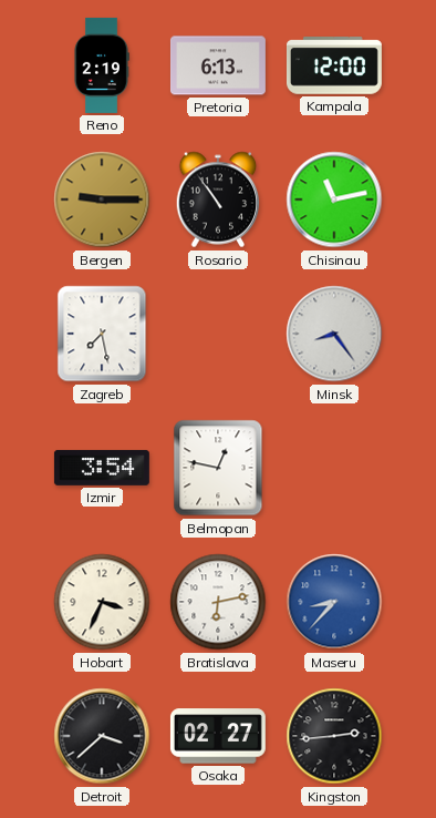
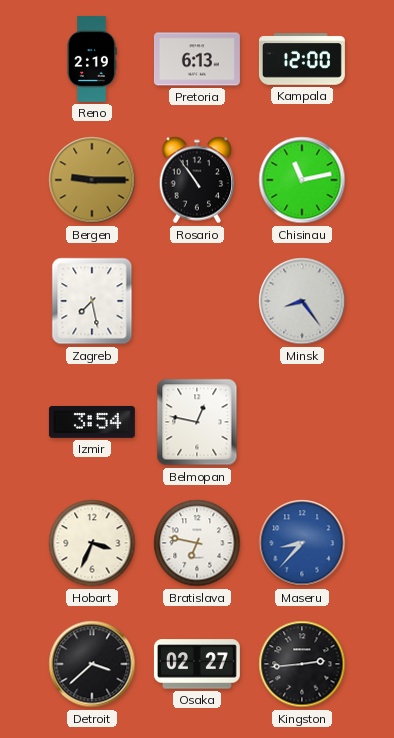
Bratislava: 6:13 -> 6:47
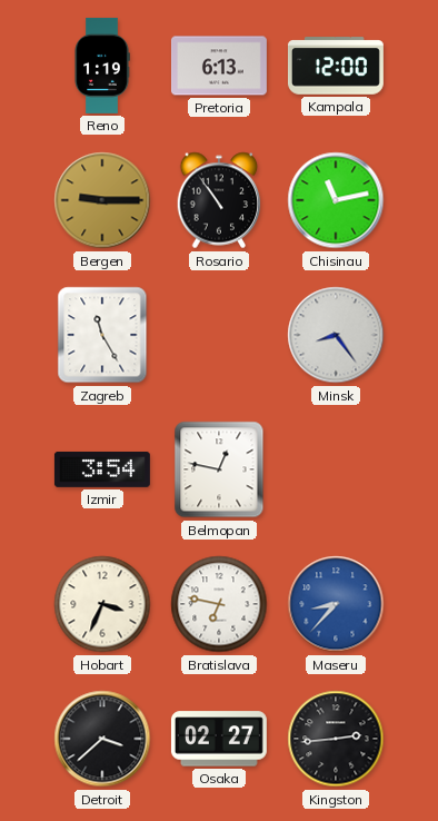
Reno: 2:19 -> 1:19
Zagreb: 7:28 -> 11:25
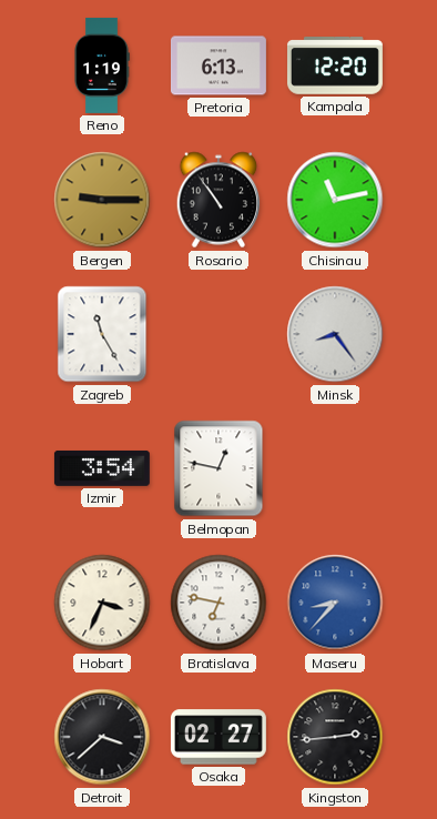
Kampala: 12:00 -> 12:20
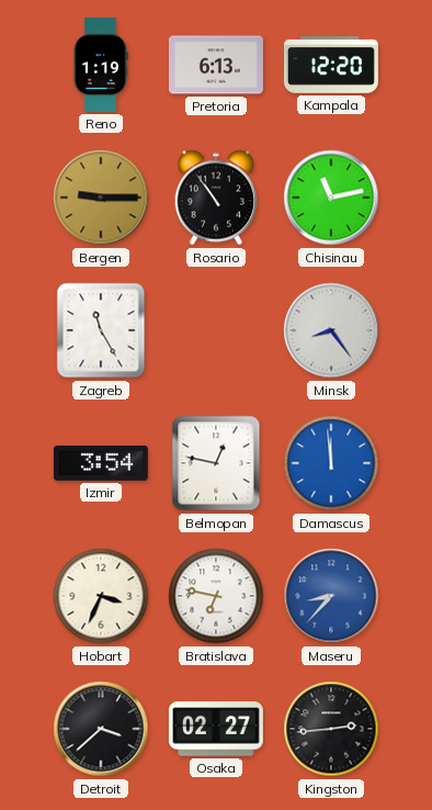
Damascus: none -> 11:59
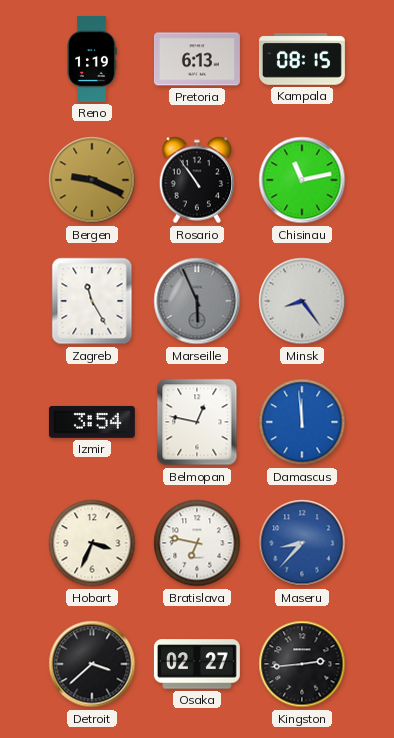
Kampala: 12:20 -> 08:15
Bergen: 9:15 -> 9:19
Marseille: none -> 5:56
